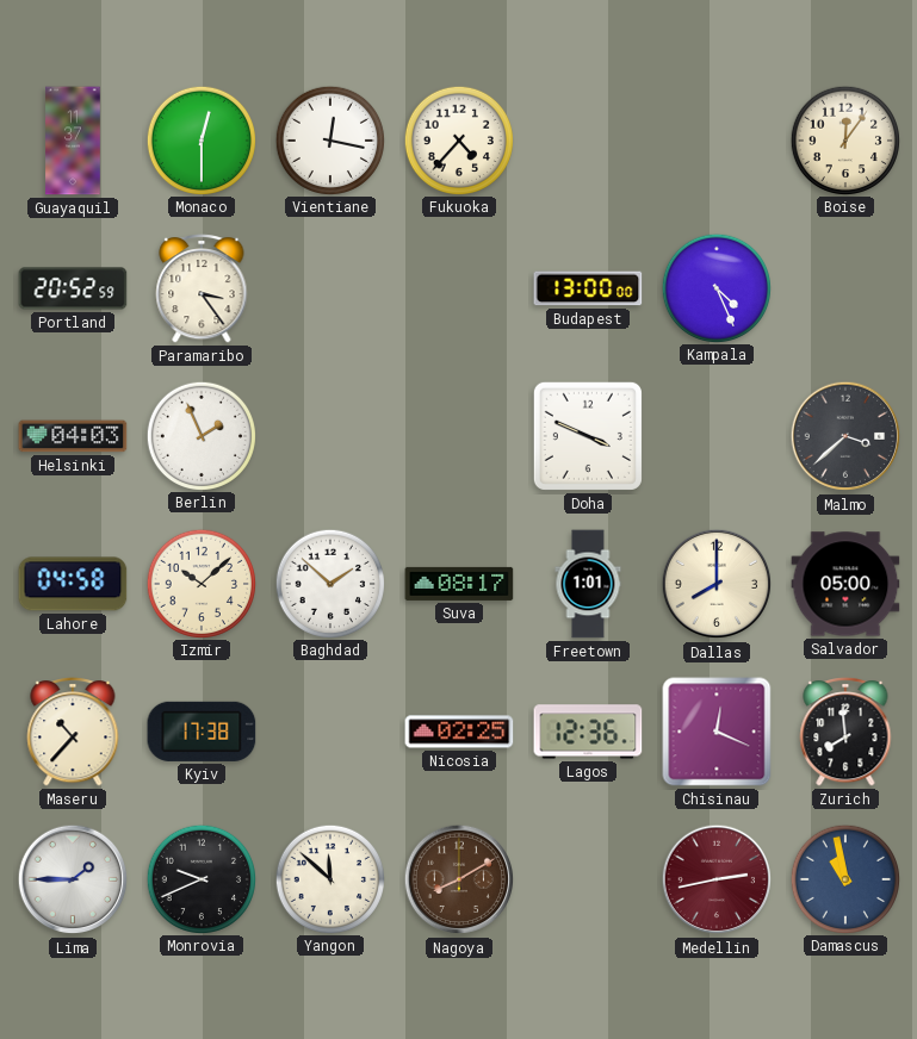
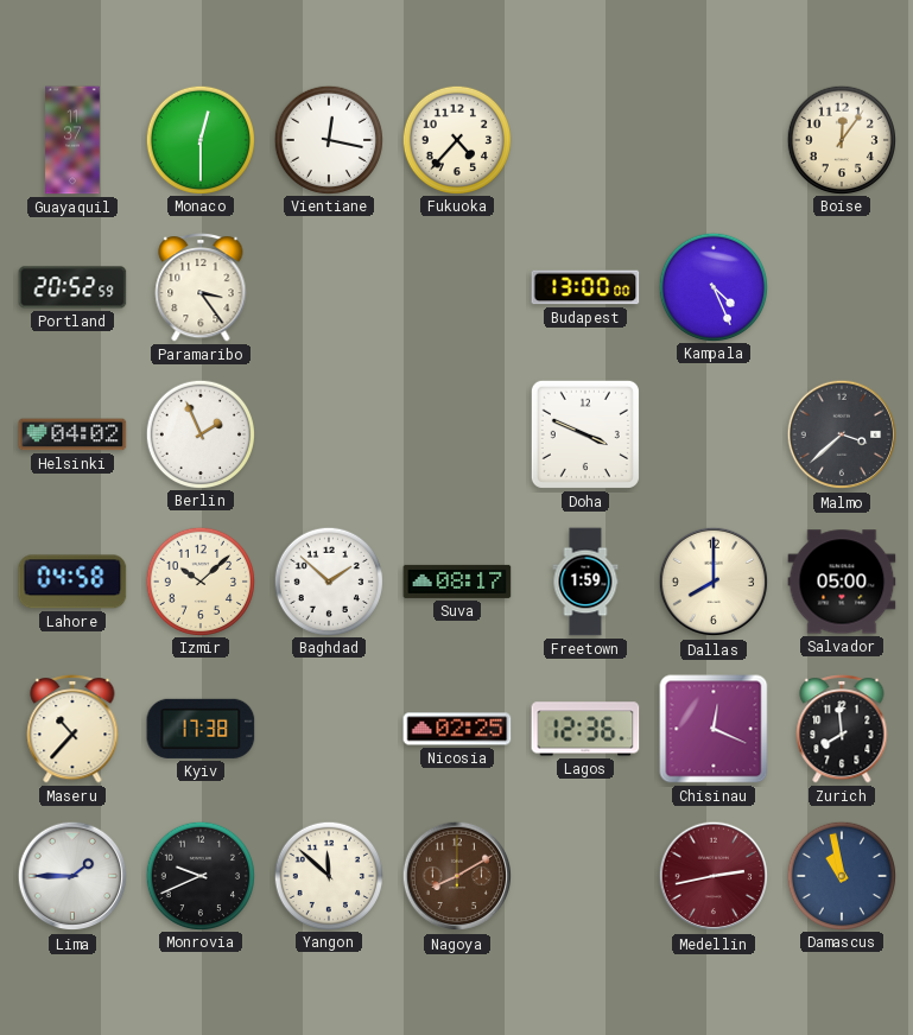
Helsinki: 04:03 -> 04:02
Freetown: 1:01 -> 1:59
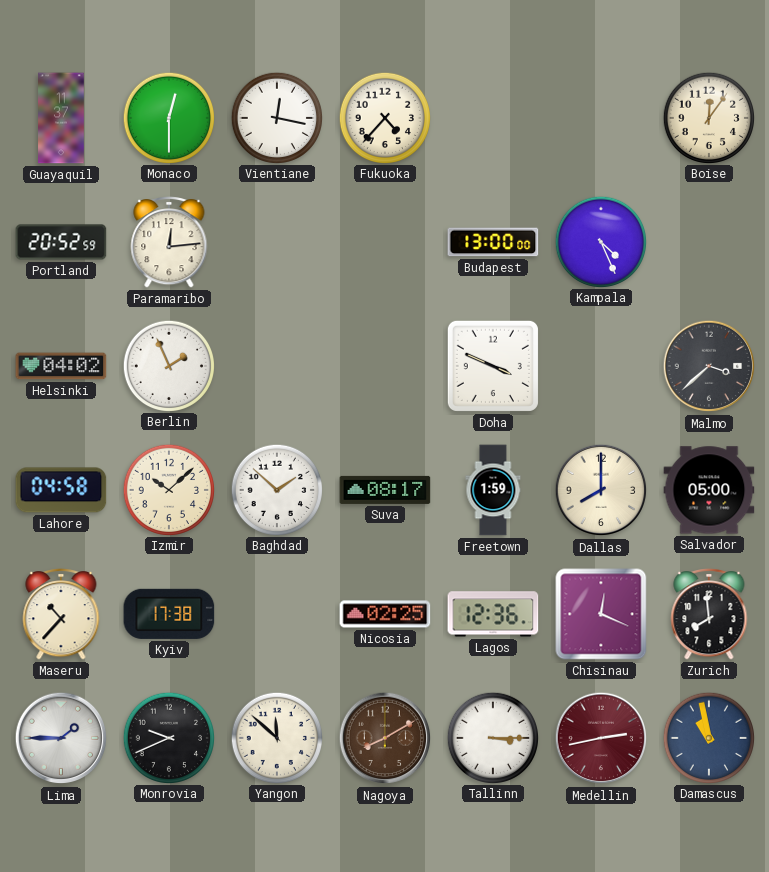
Paramaribo: 3:24 -> 12:14
Tallinn: none -> 3:15
